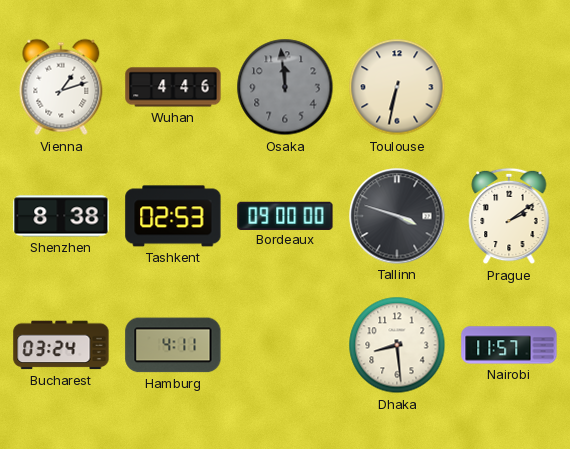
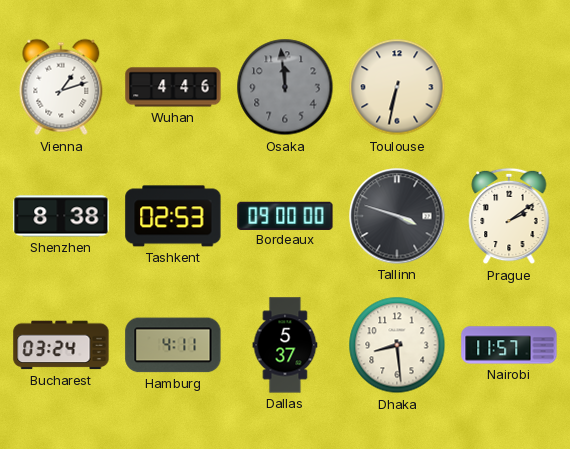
Dallas: none -> 5:37
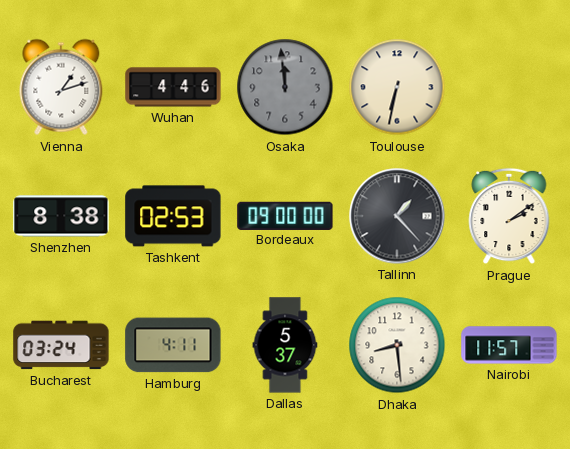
Tallinn: 3:48 -> 1:23
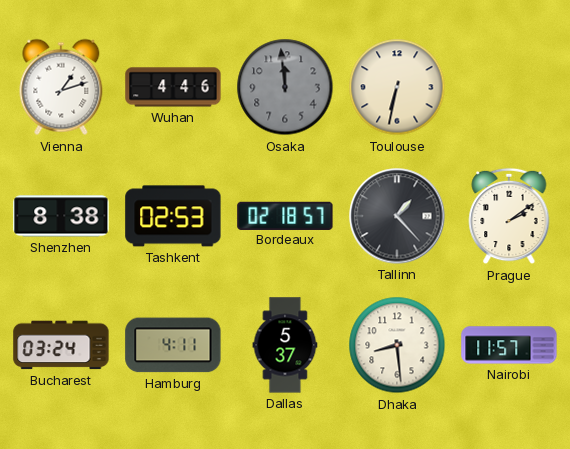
Bordeaux: 09:00 -> 02:18
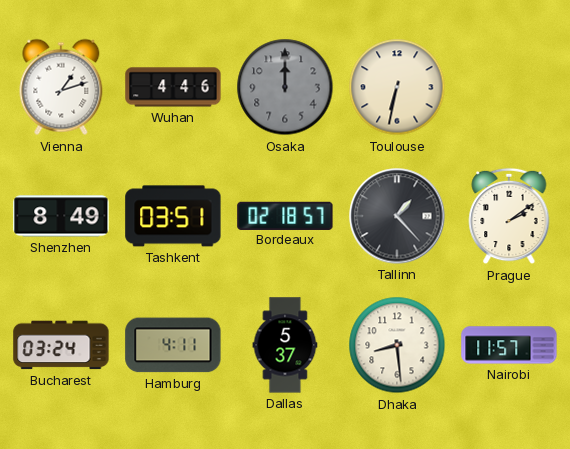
Osaka: 11:59 -> 12:00
Shenzhen: 8:38 -> 8:49
Tashkent: 02:53 -> 03:51
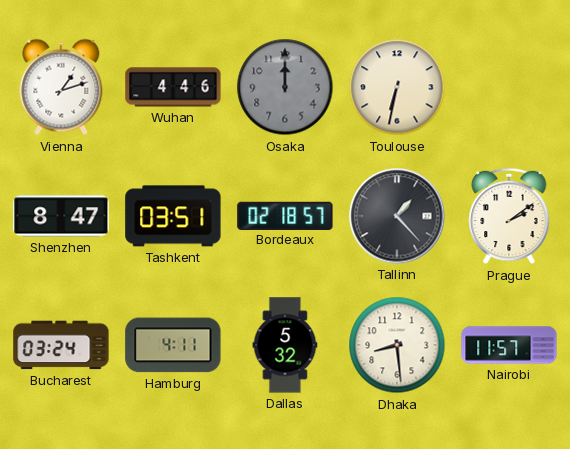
Shenzhen: 8:49 -> 8:47
Dallas: 5:37 -> 5:32
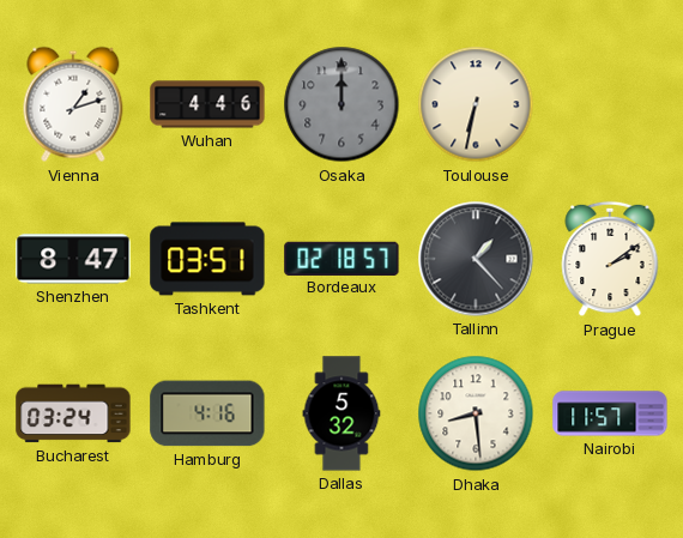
Hamburg: 4:11 -> 4:16
